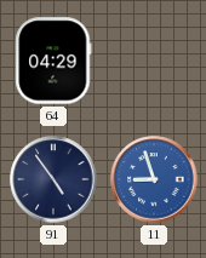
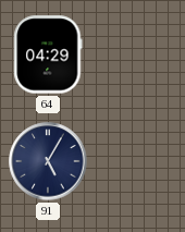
91: 4:54 -> 5:05
11: 8:57 -> none
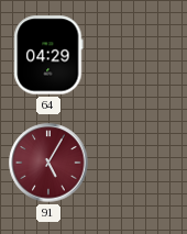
91 dial: navy -> burgundy
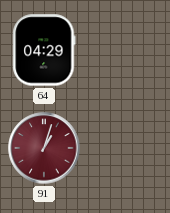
91: 5:05 -> 1:03
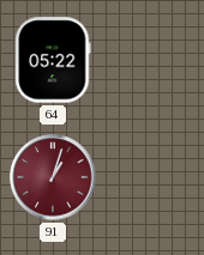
64: 04:29 -> 05:22
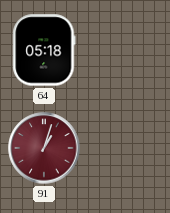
64: 05:22 -> 05:18
